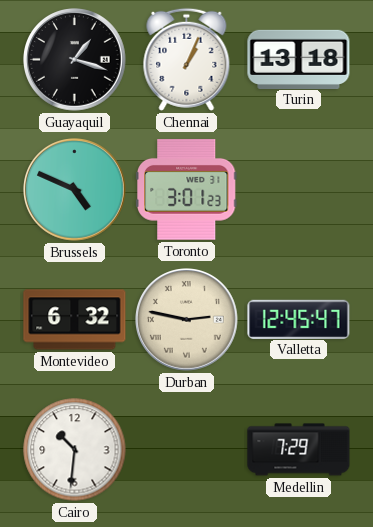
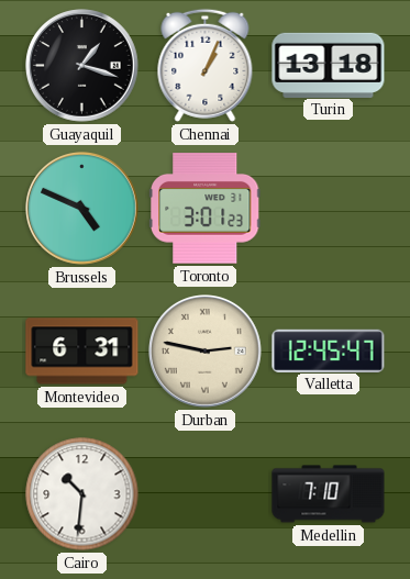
Montevideo: 6:32 -> 6:31
Medellin: 7:29 -> 7:10
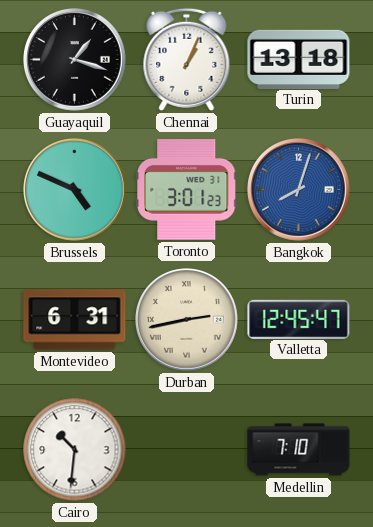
Bangkok: none -> 8:03
Durban: 2:47 -> 2:43
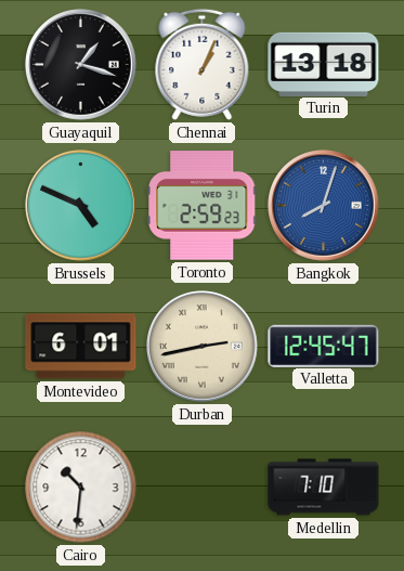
Toronto: 3:01 -> 2:59
Montevideo: 6:31 -> 6:01
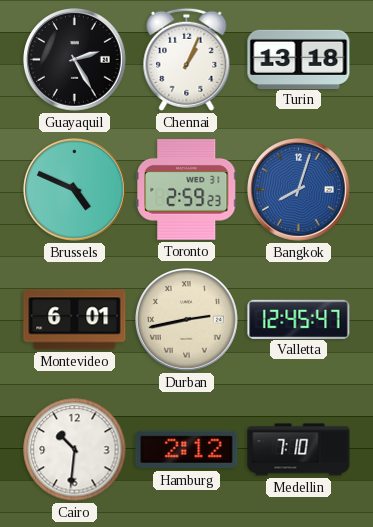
Guayaquil: 1:18 -> 2:25
Hamburg: none -> 2:12
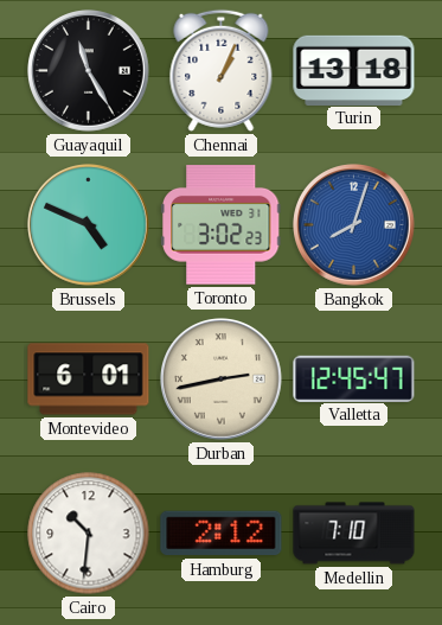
Guayaquil: 2:25 -> 11:25
Toronto: 2:59 -> 3:02
